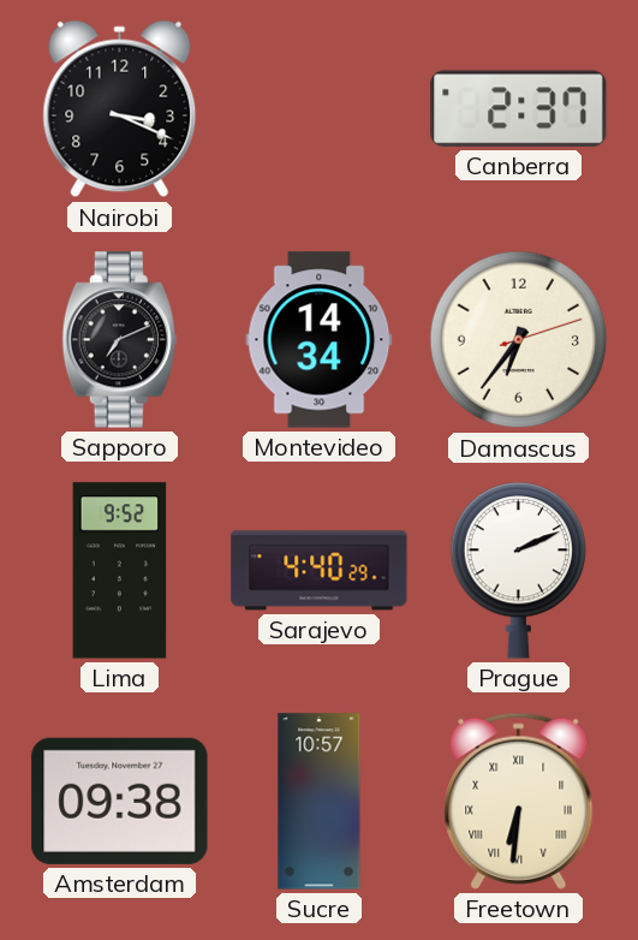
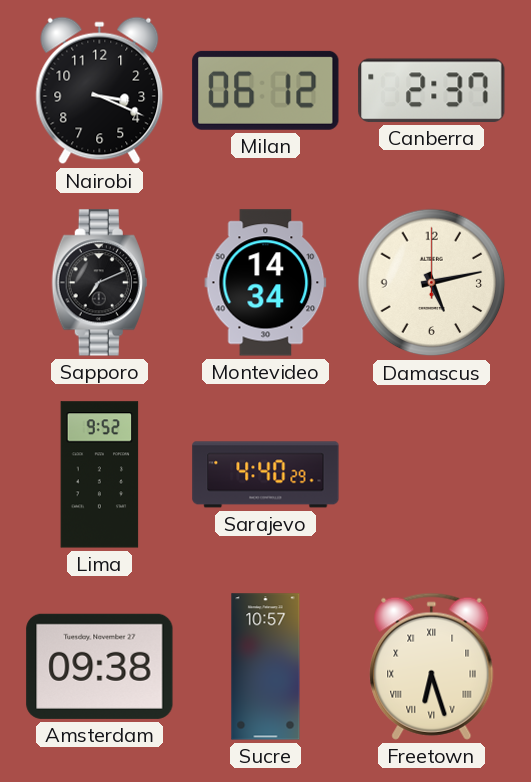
Milan: none -> 06:12
Damascus: 6:36 -> 5:13
Prague: 2:11 -> none
Freetown: 6:31 -> 6:27
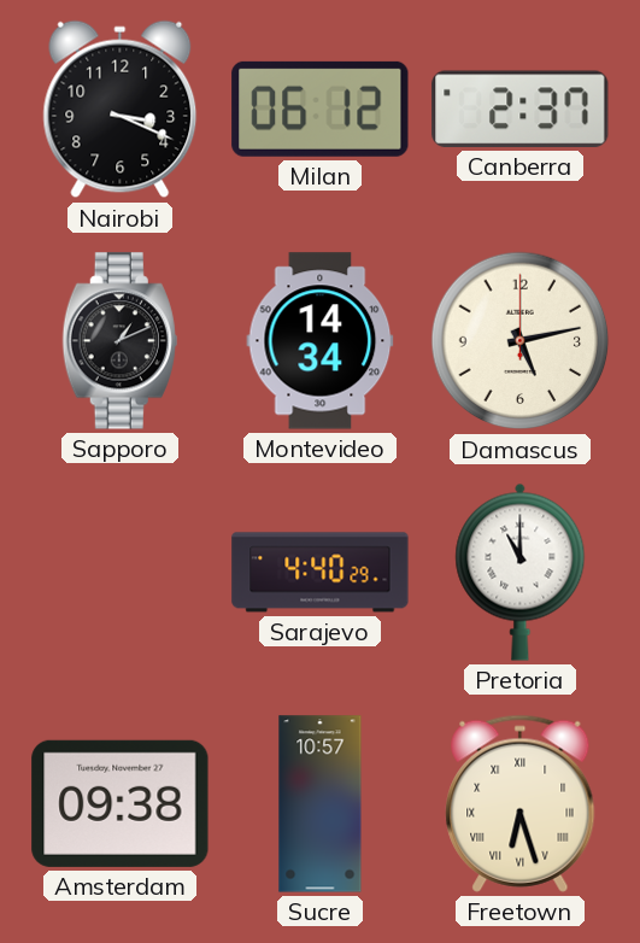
Sapporo: 7:11 -> 1:11
Lima: 9:52 -> none
Pretoria: none -> 11:00
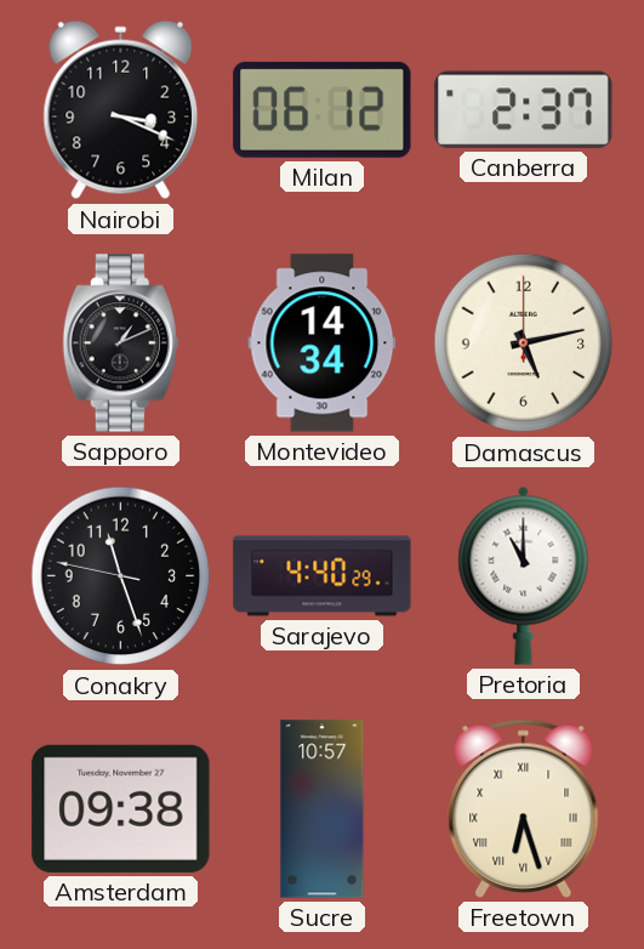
Conakry: none -> 11:26
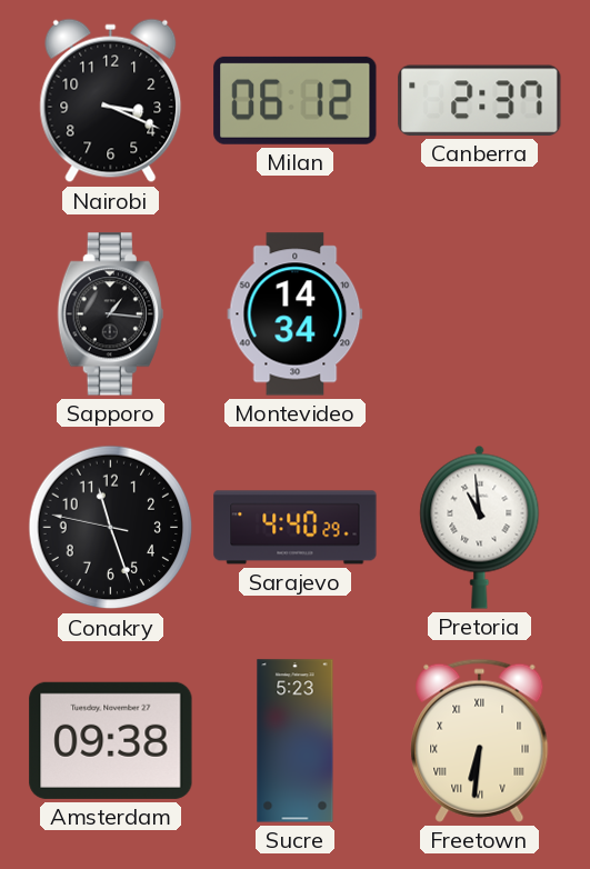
Sapporo: 1:11 -> 1:16
Damascus: 5:13 -> none
Pretoria: 11:00 -> 10:59
Sucre: 10:57 -> 5:23
Freetown: 6:27 -> 6:31
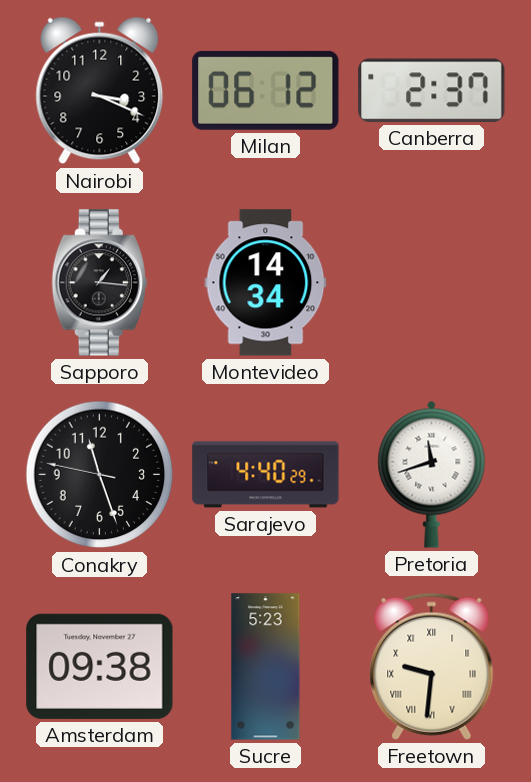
Pretoria: 10:59 -> 11:42
Freetown: 6:31 -> 9:31
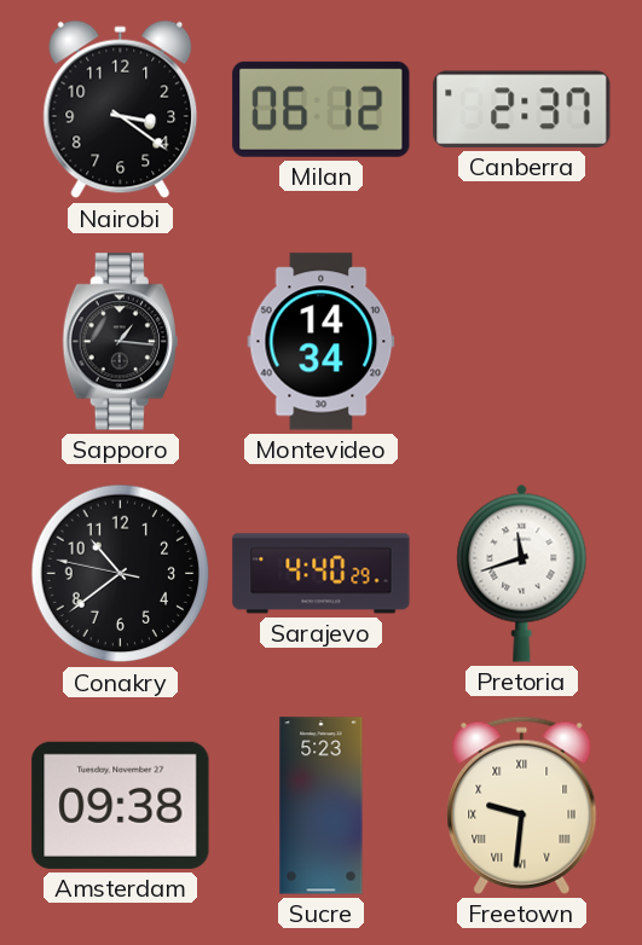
Nairobi: 3:19 -> 3:21
Conakry: 11:26 -> 10:38
